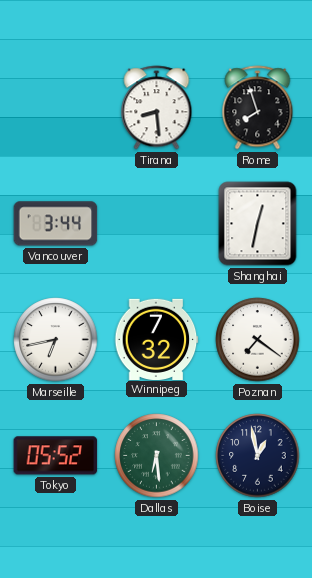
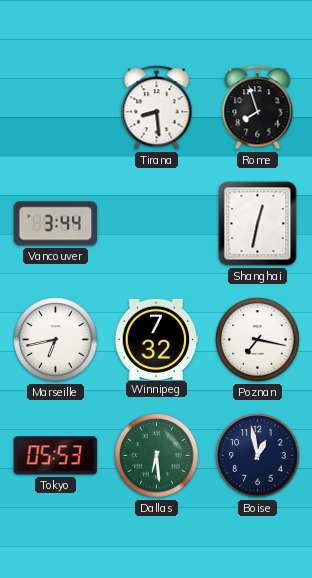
Poznan: 7:21 -> 7:17
Tokyo: 05:52 -> 05:53
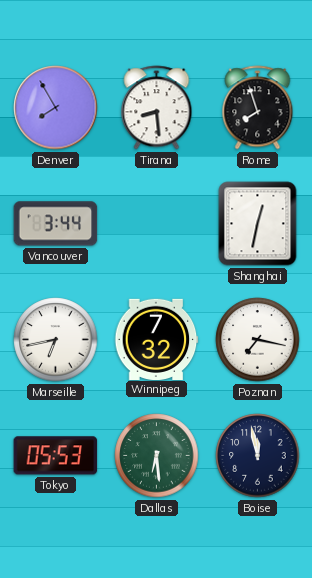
Denver: none -> 7:55
Boise: 12:58 -> 11:58
